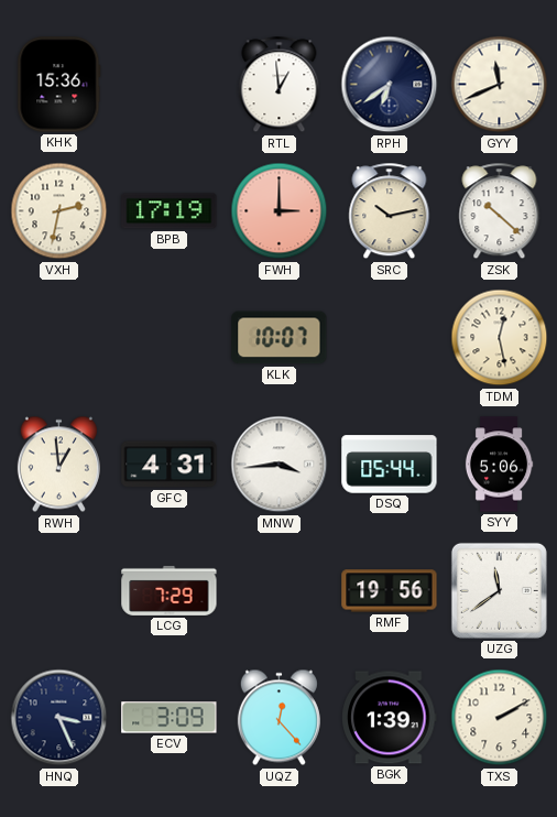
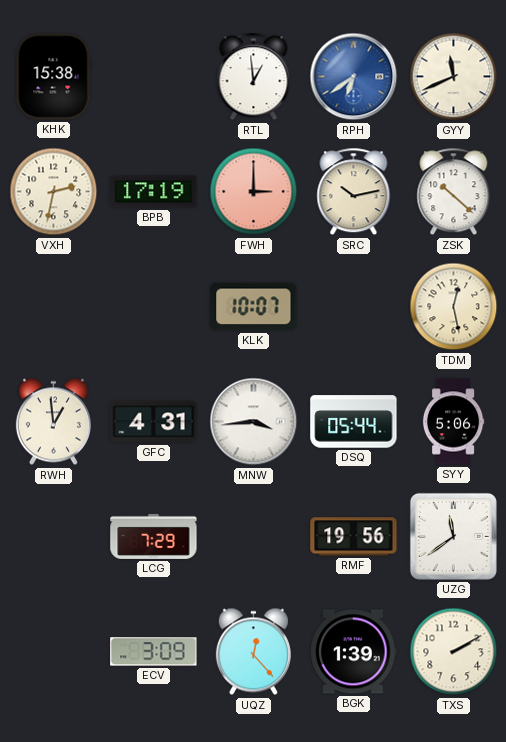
KHK: 15:36 -> 15:38
RPH dial: navy -> blue
HNQ: 3:26 -> none
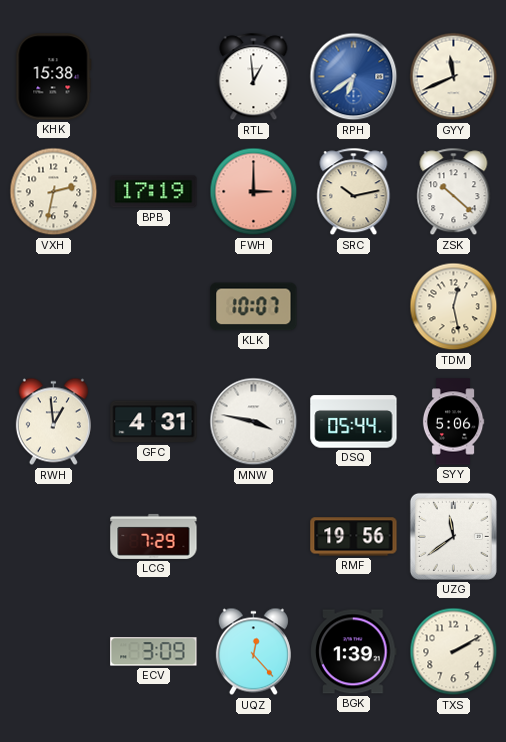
MNW: 3:44 -> 3:47
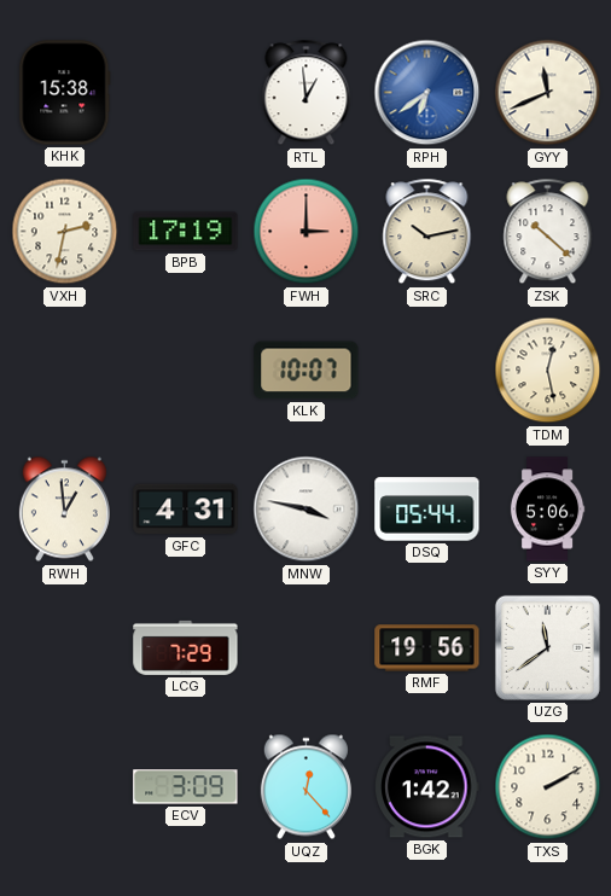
BGK: 1:39 -> 1:42
